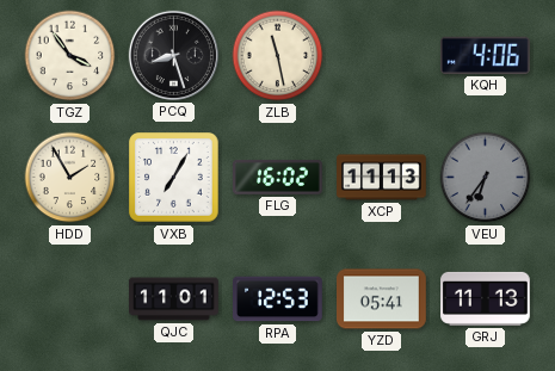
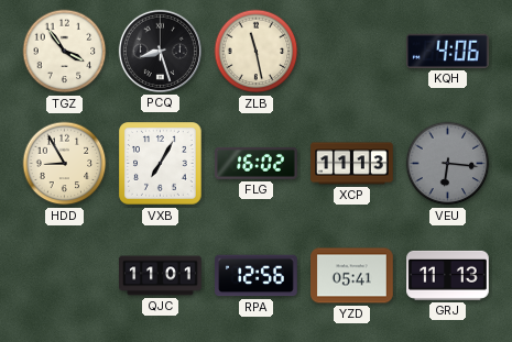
HDD: 1:55 -> 8:55
VEU: 6:36 -> 6:16
RPA: 12:53 -> 12:56
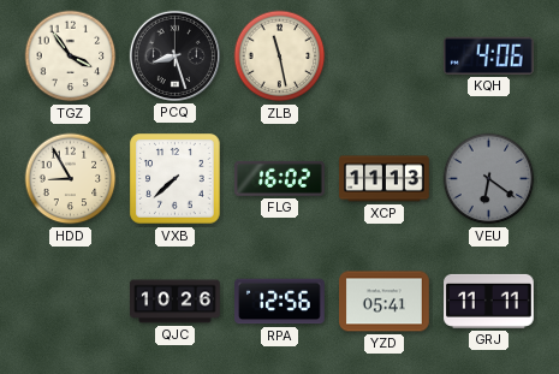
VXB: 7:05 -> 7:38
VEU: 6:16 -> 6:21
QJC: 11:01 -> 10:26
GRJ: 11:13 -> 11:11
